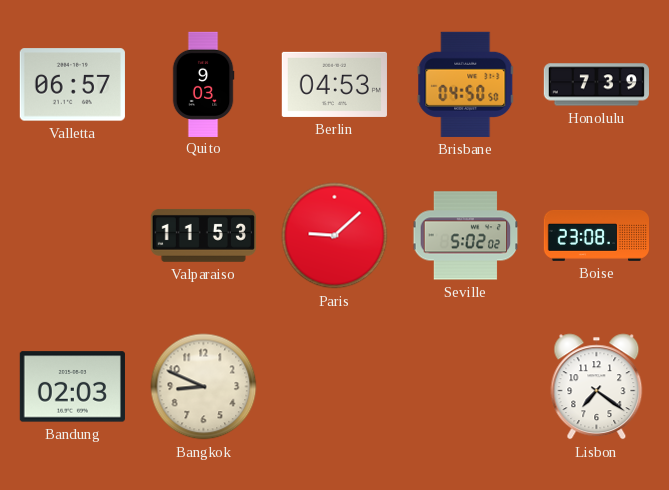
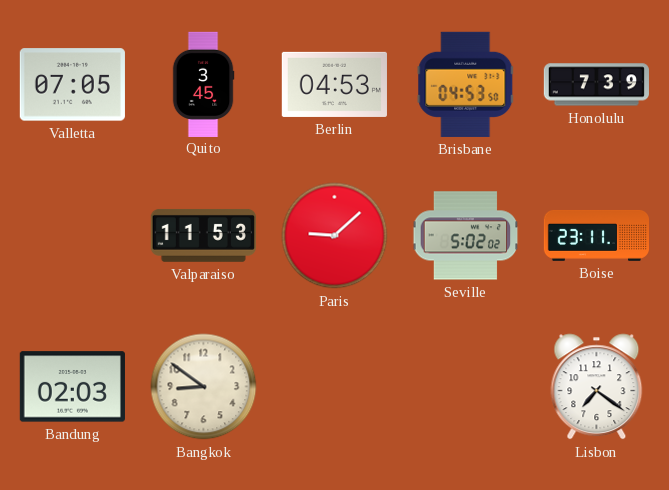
Valletta: 06:57 -> 07:05
Quito: 9:03 -> 3:45
Brisbane: 04:50 -> 04:53
Boise: 23:08 -> 23:11
Bangkok: 8:49 -> 8:51
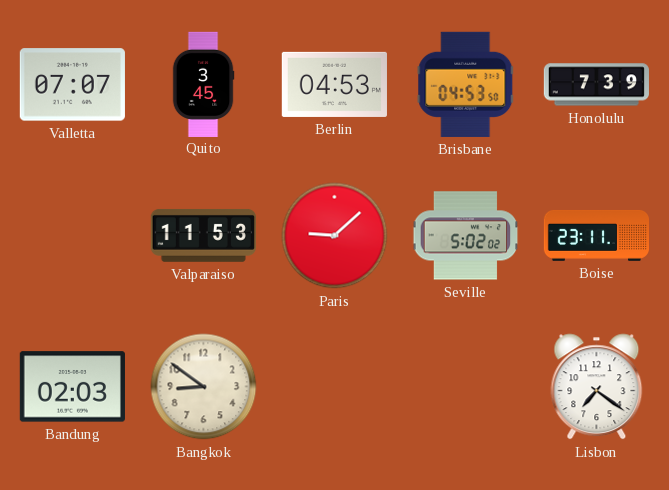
Valletta: 07:05 -> 07:07
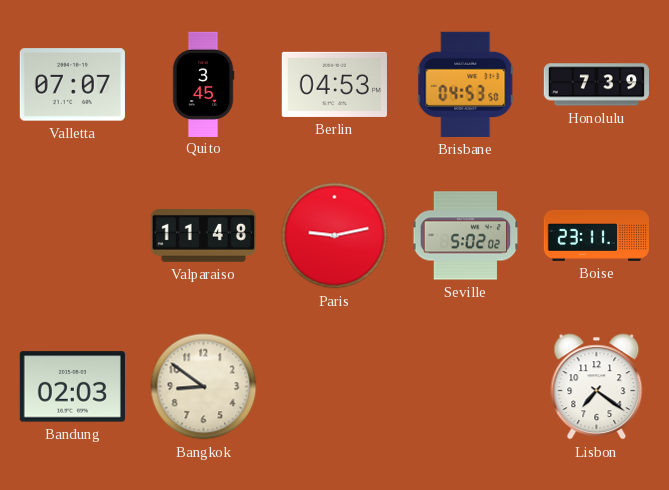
Valparaiso: 11:53 -> 11:48
Paris: 9:08 -> 9:13
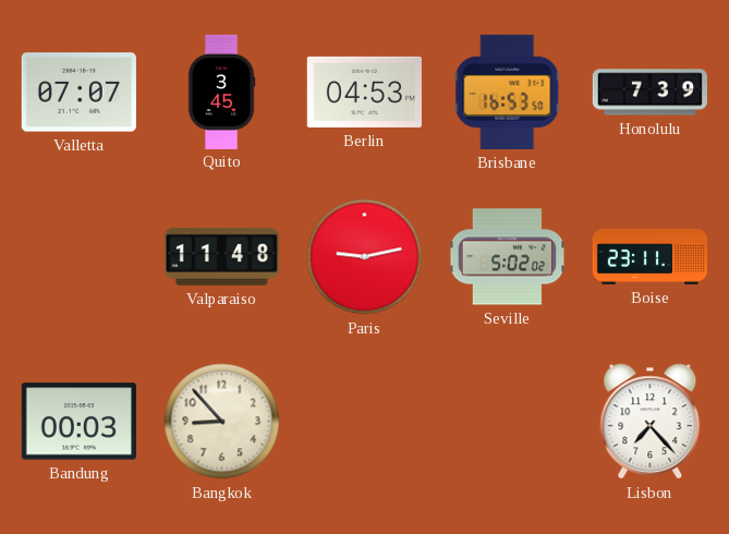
Brisbane: 04:53 -> 16:53
Bandung: 02:03 -> 00:03
Bangkok: 8:51 -> 8:53
Lisbon: 7:21 -> 7:23
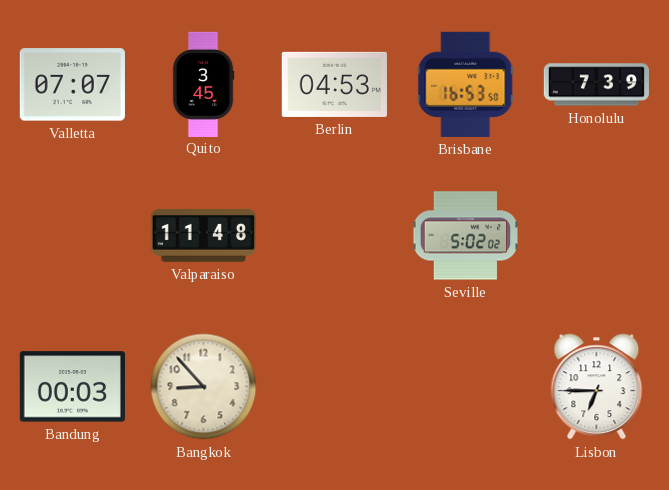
Paris: 9:13 -> none
Boise: 23:11 -> none
Lisbon: 7:23 -> 6:45
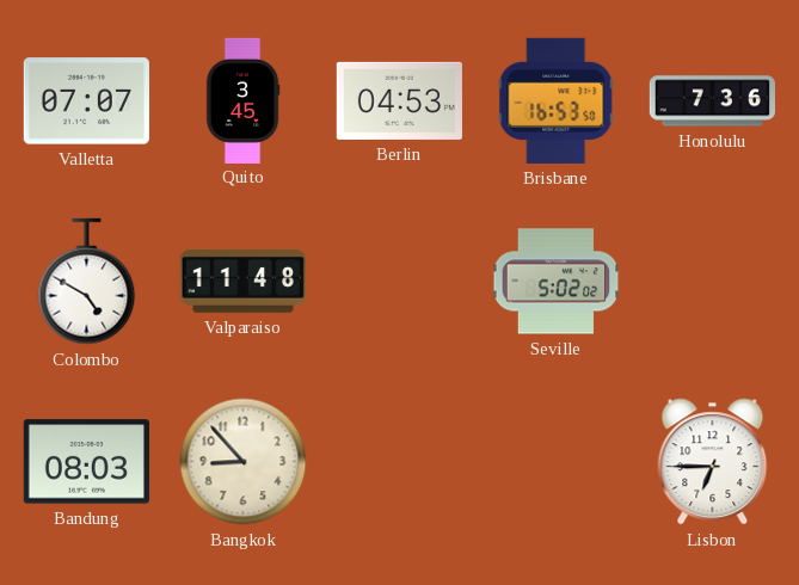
Honolulu: 7:39 -> 7:36
Colombo: none -> 4:50
Bandung: 00:03 -> 08:03
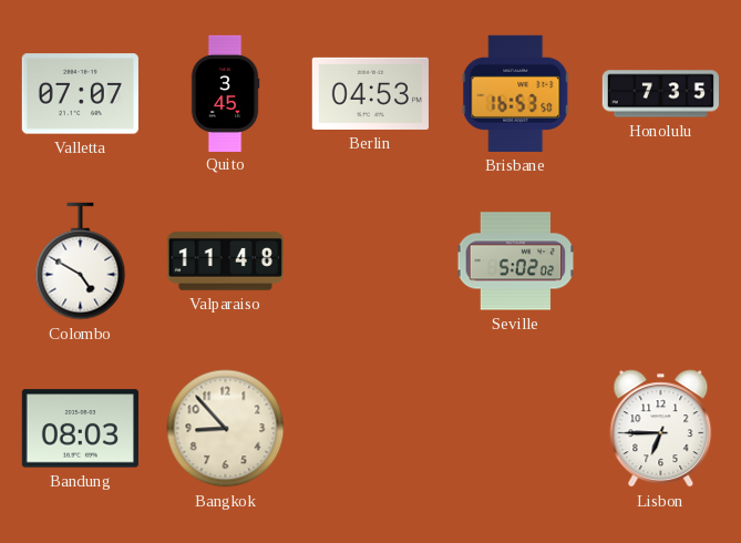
Honolulu: 7:36 -> 7:35
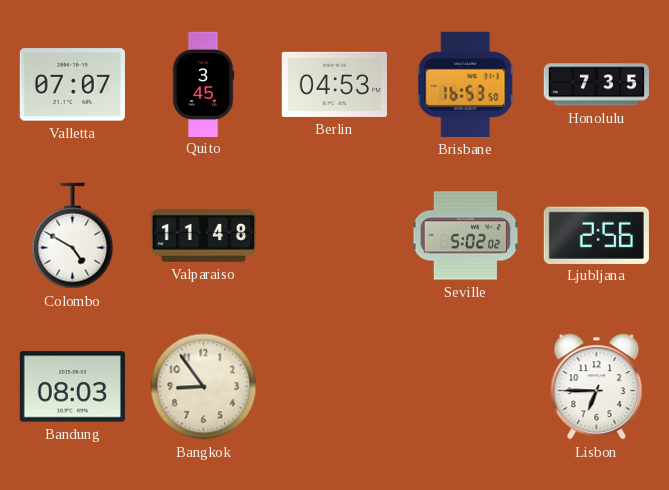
Ljubljana: none -> 2:56
Bangkok: 8:53 -> 8:54
